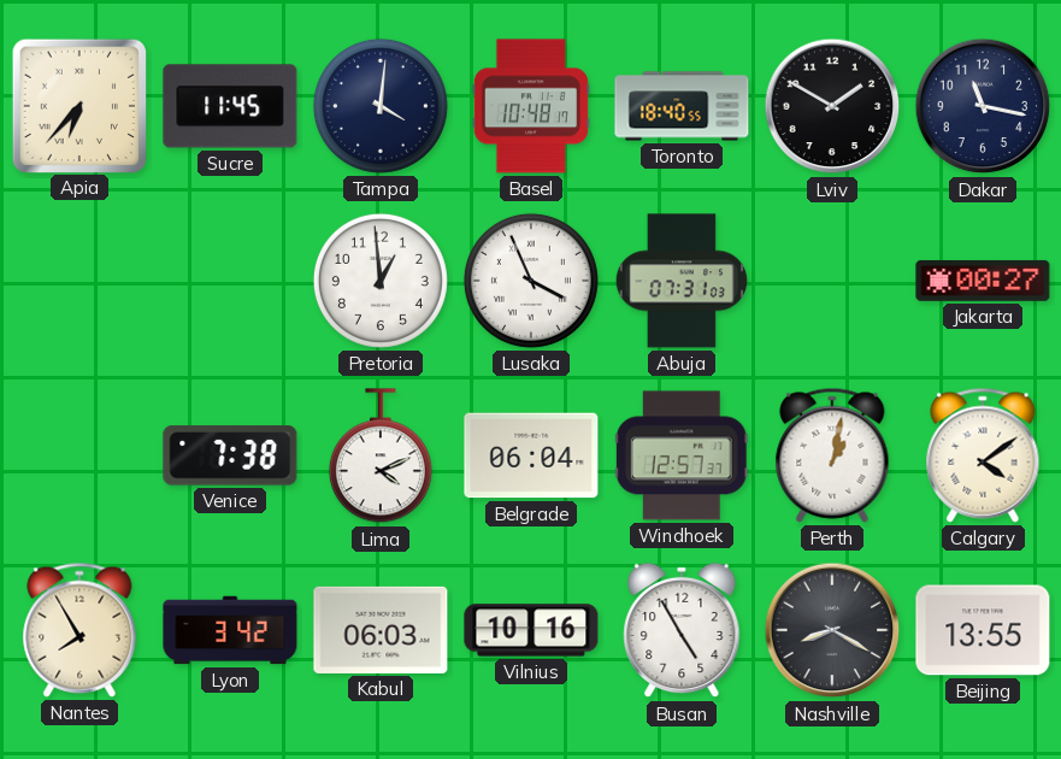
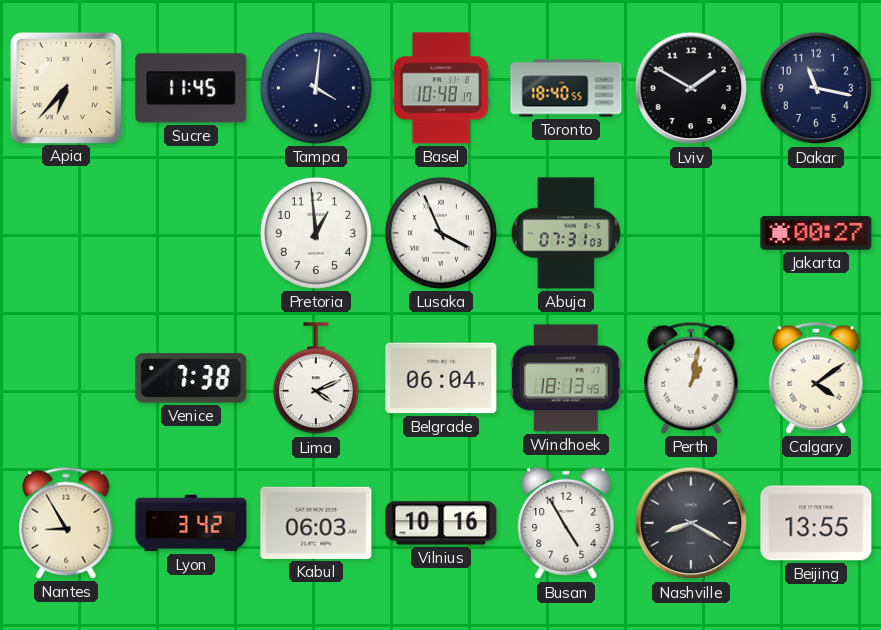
Windhoek: 12:57 -> 18:13
Nantes: 7:55 -> 8:55
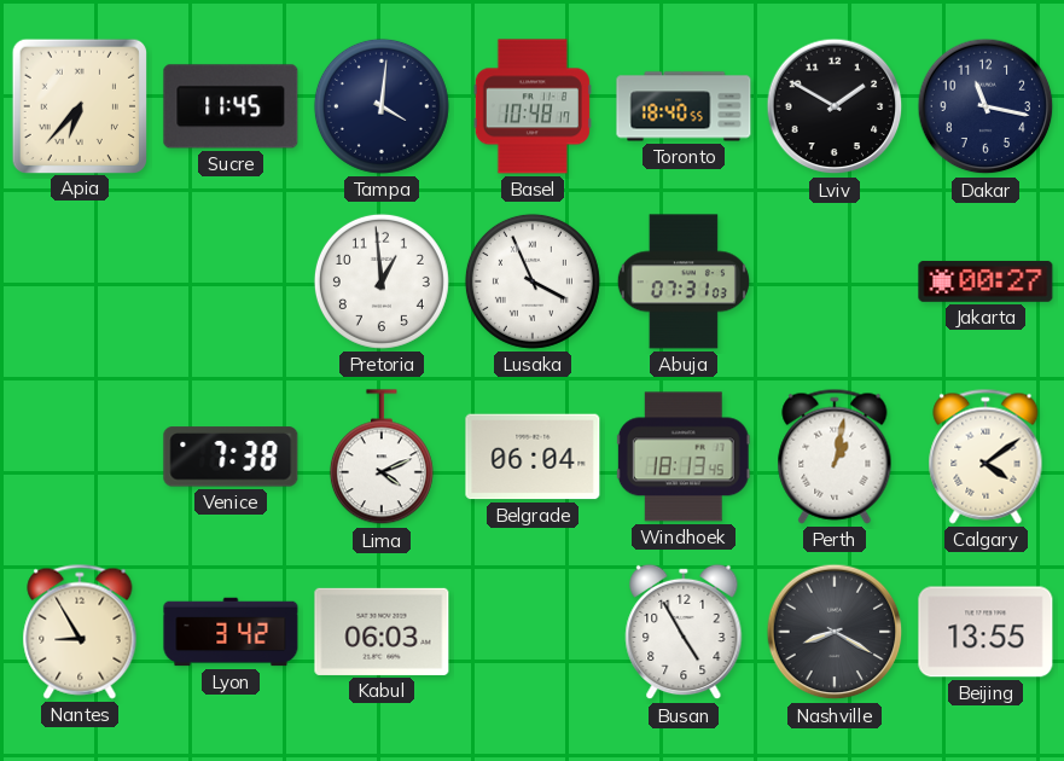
Vilnius: 10:16 -> none
